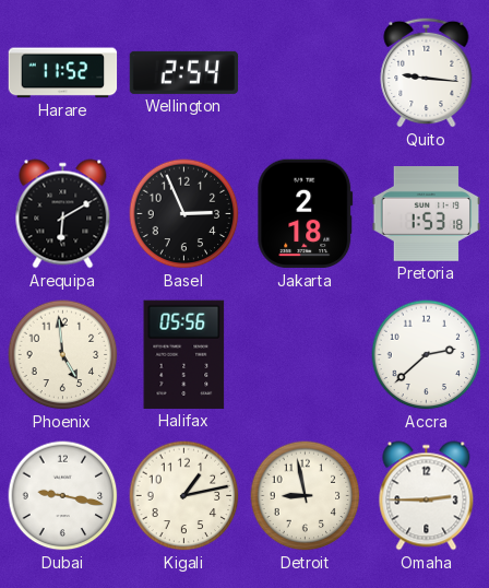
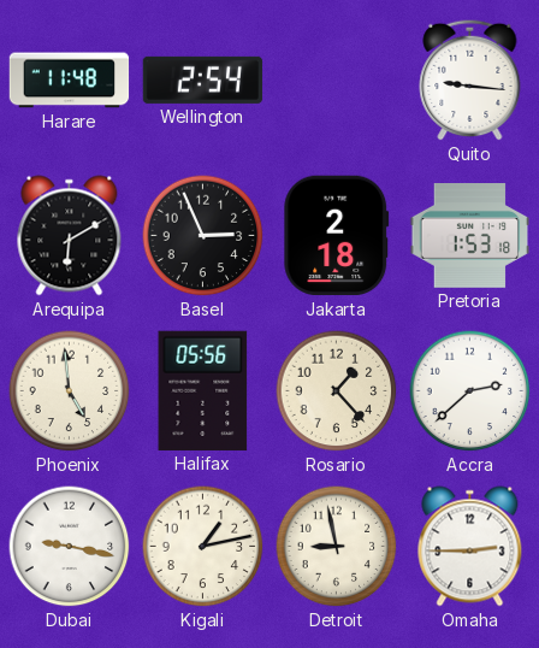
Harare: 11:52 -> 11:48
Rosario: none -> 1:23
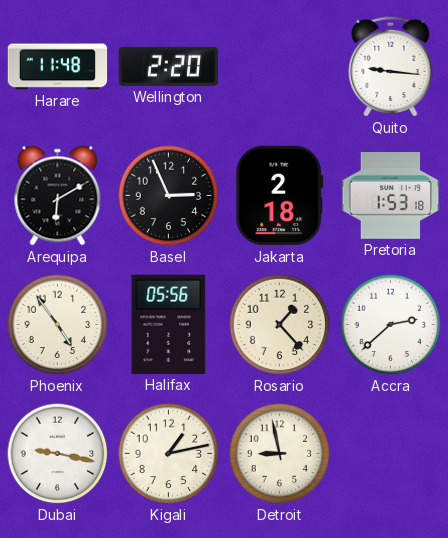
Wellington: 2:54 -> 2:20
Phoenix: 4:59 -> 4:54
Omaha: 2:45 -> none
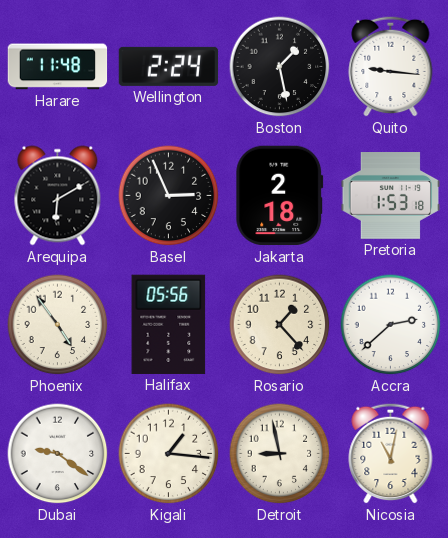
Wellington: 2:20 -> 2:24
Boston: none -> 1:28
Dubai: 9:17 -> 9:21
Kigali: 1:13 -> 1:16
Nicosia: none -> 11:02
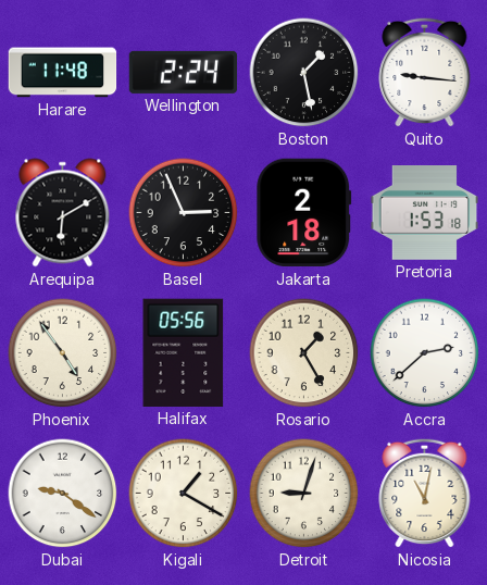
Rosario: 1:23 -> 1:25
Kigali: 1:16 -> 1:20
Detroit: 8:58 -> 9:03
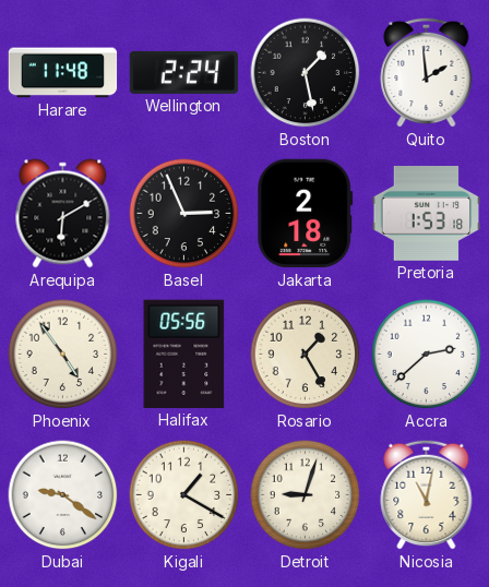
Quito: 9:16 -> 1:59
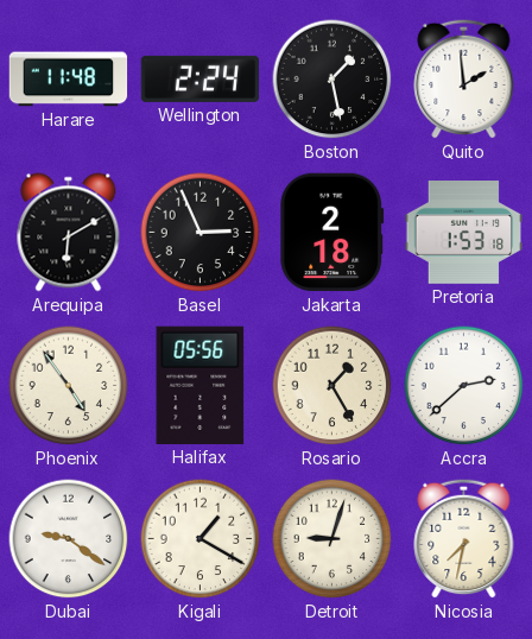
Nicosia: 11:02 -> 7:32
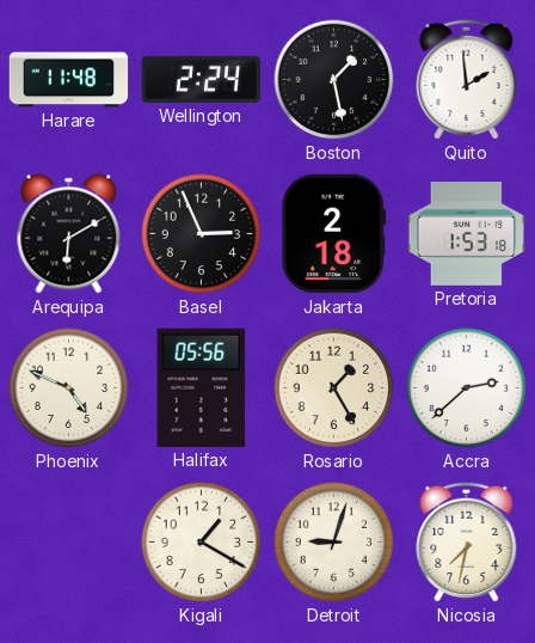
Phoenix: 4:54 -> 4:49
Dubai: 9:21 -> none
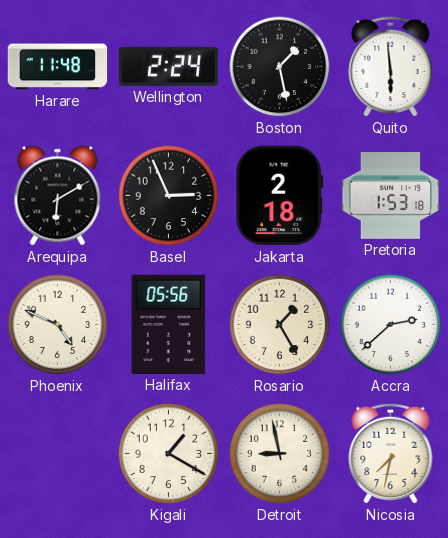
Quito: 1:59 -> 5:59
Detroit: 9:03 -> 8:58
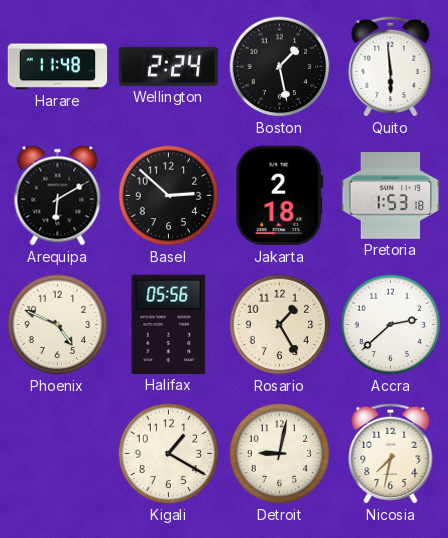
Basel: 2:56 -> 2:52
Detroit: 8:58 -> 9:02
